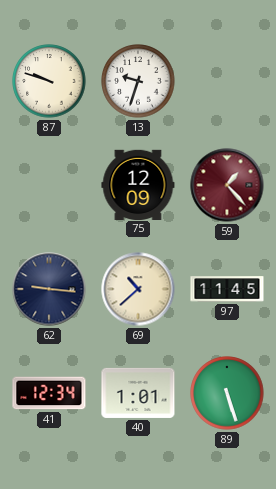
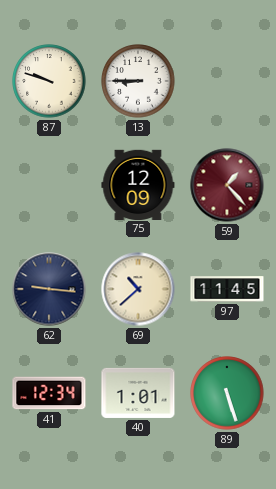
13: 9:33 -> 8:45
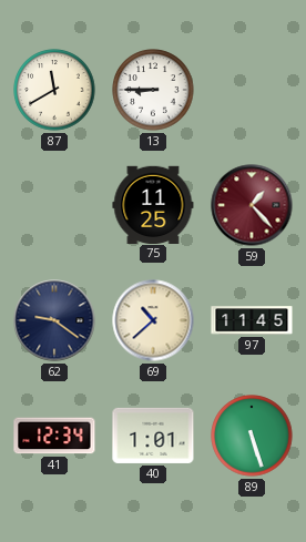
87: 9:48 -> 11:40
75: 12:09 -> 11:25
62: 9:16 -> 9:21
